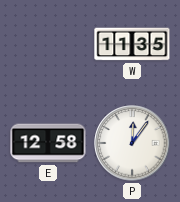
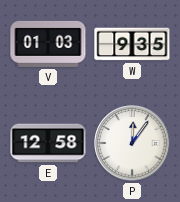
V: none -> 01:03
W: 11:35 -> 9:35
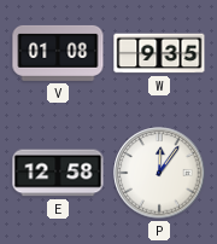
V: 01:03 -> 01:08
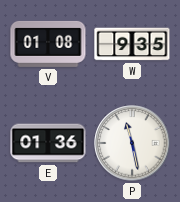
E: 12:58 -> 01:36
P: 12:06 -> 11:28
